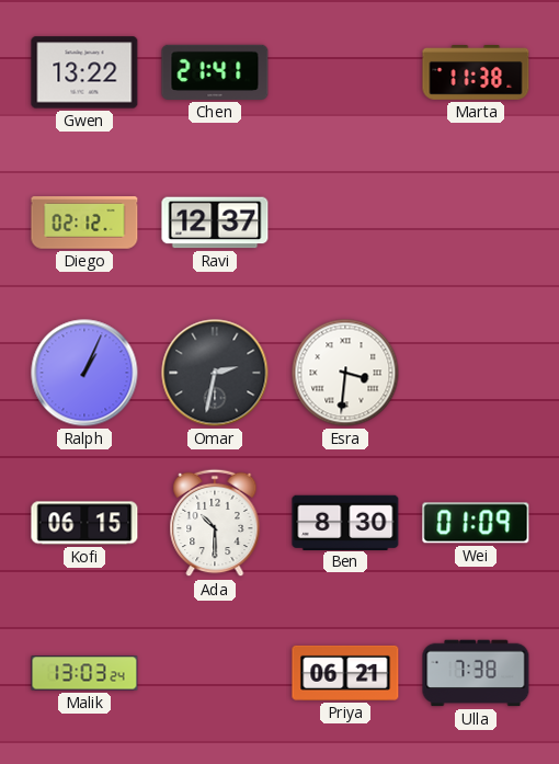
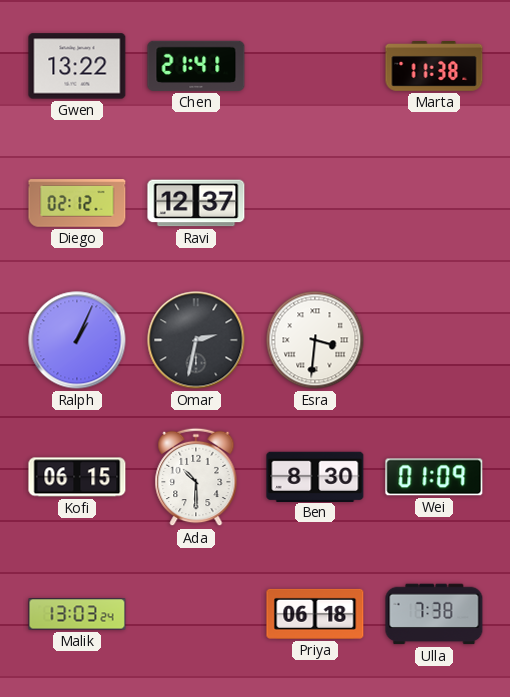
Priya: 06:21 -> 06:18
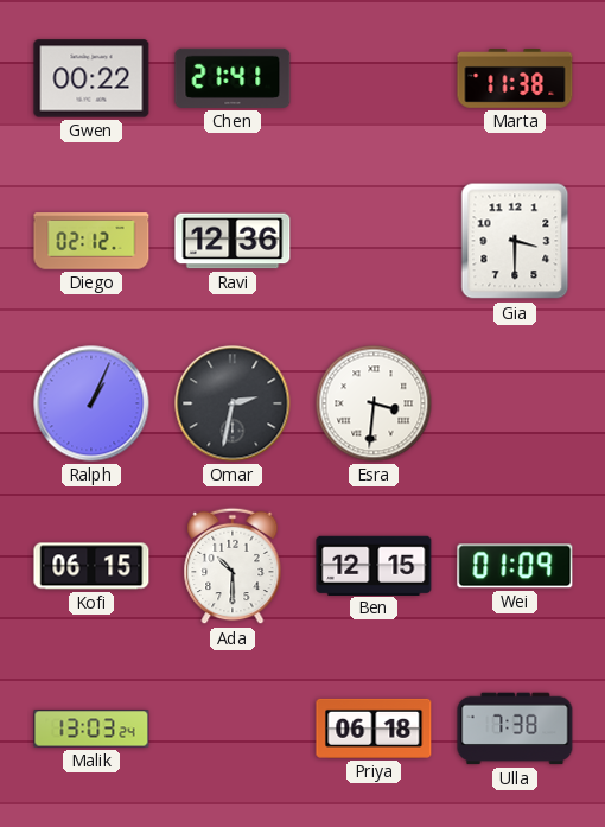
Gwen: 13:22 -> 00:22
Ravi: 12:37 -> 12:36
Gia: none -> 3:30
Ben: 8:30 -> 12:15
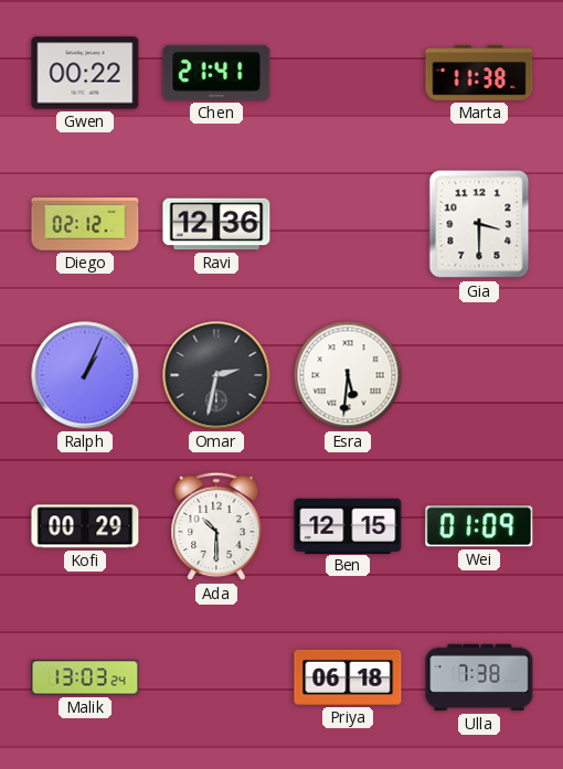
Esra: 3:31 -> 5:31
Kofi: 06:15 -> 00:29
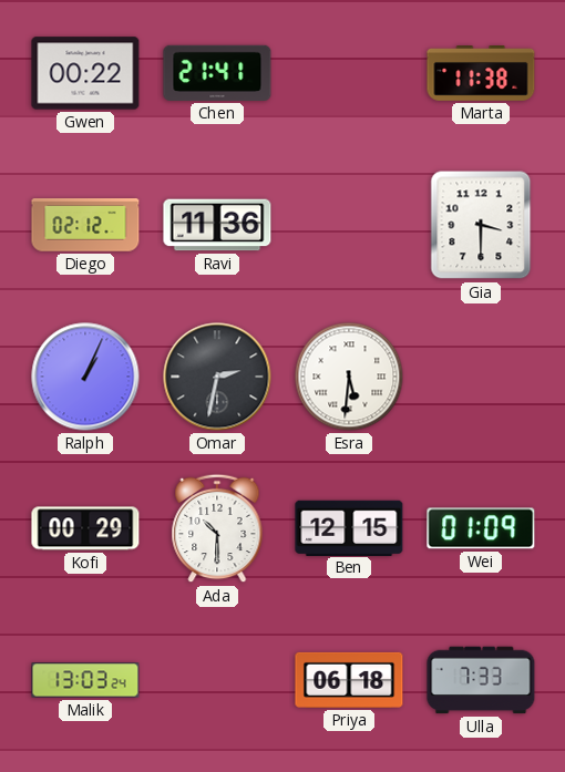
Ravi: 12:36 -> 11:36
Ulla: 7:38 -> 7:33
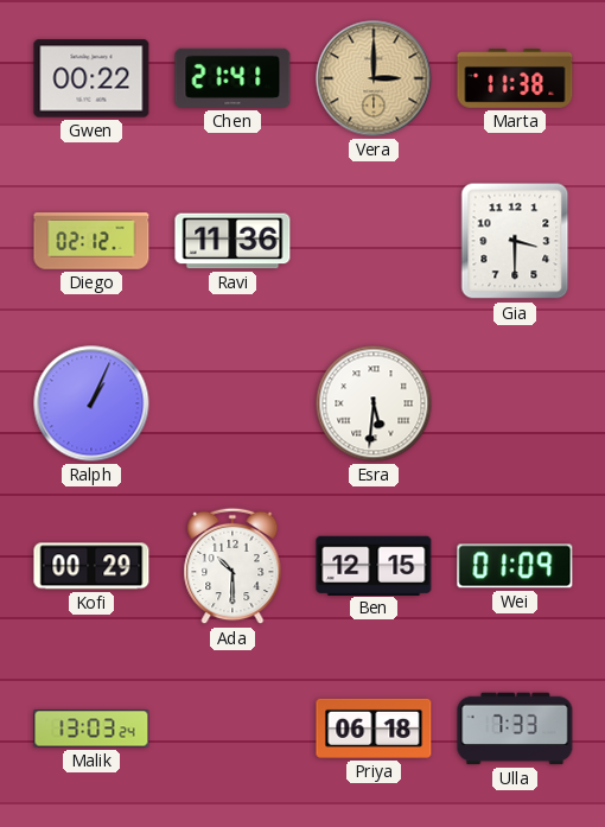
Vera: none -> 3:00
Omar: 2:32 -> none
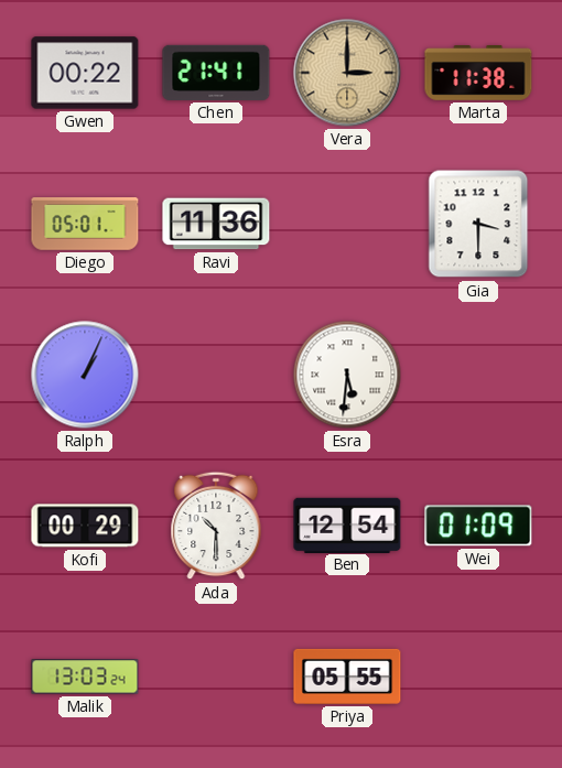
Diego: 02:12 -> 05:01
Ben: 12:15 -> 12:54
Priya: 06:18 -> 05:55
Ulla: 7:33 -> none
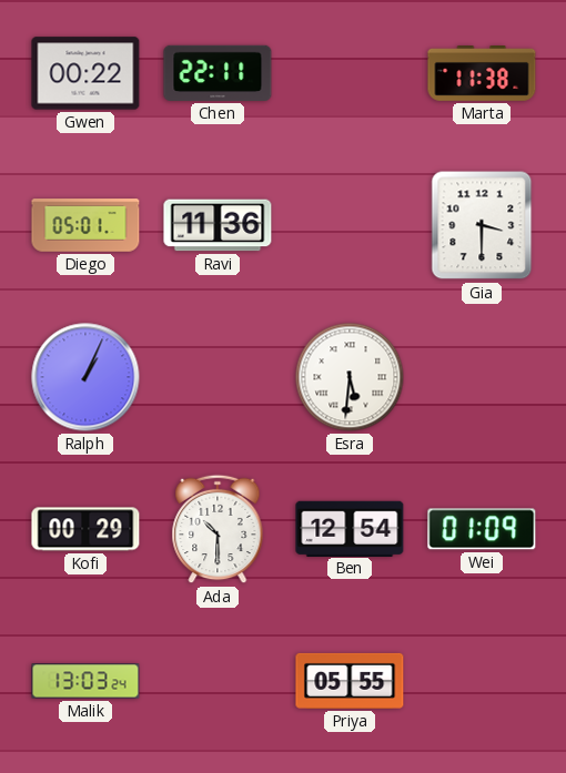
Chen: 21:41 -> 22:11
Vera: 3:00 -> none
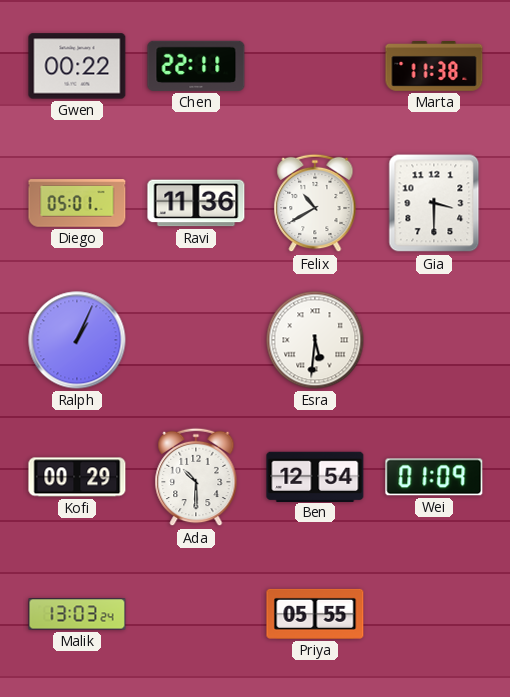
Felix: none -> 10:40
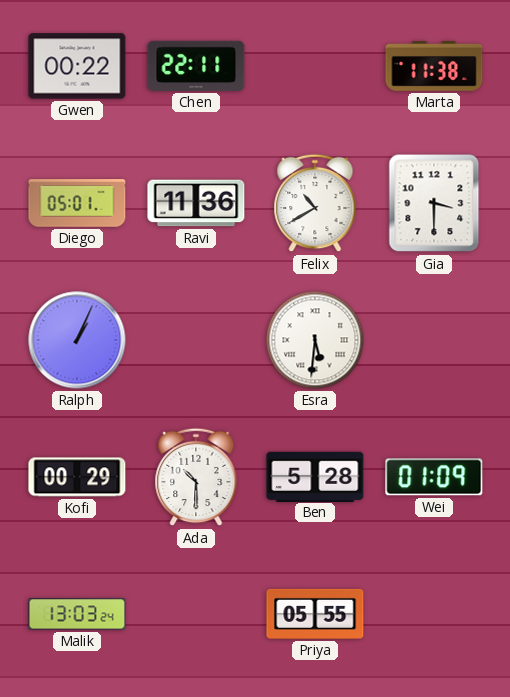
Ben: 12:54 -> 5:28
